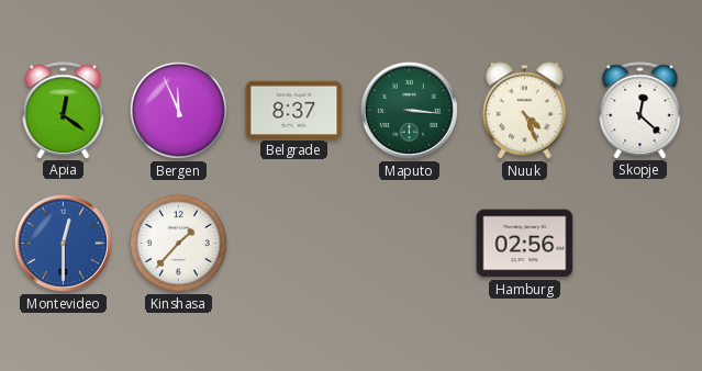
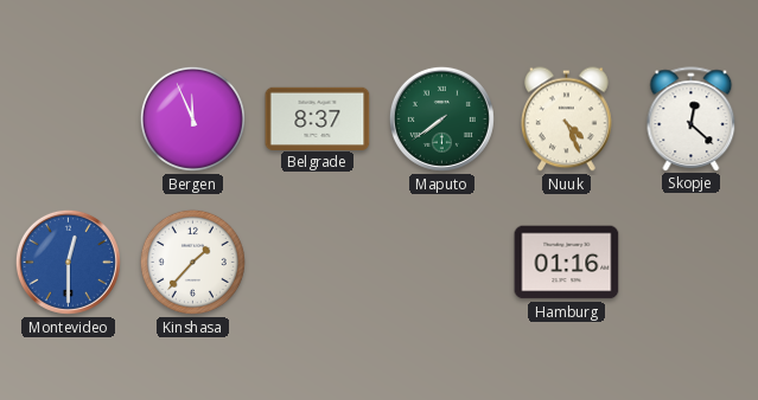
Apia: 12:21 -> none
Maputo: 3:16 -> 7:39
Hamburg: 02:56 -> 01:16
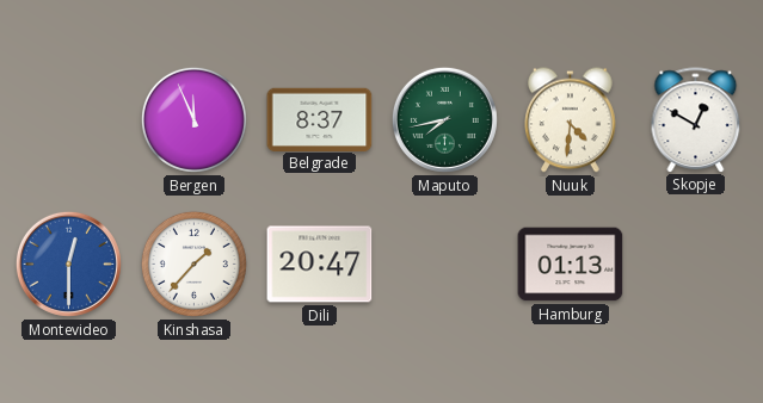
Maputo: 7:39 -> 7:43
Nuuk: 4:26 -> 4:31
Skopje: 12:22 -> 12:50
Dili: none -> 20:47
Hamburg: 01:16 -> 01:13
